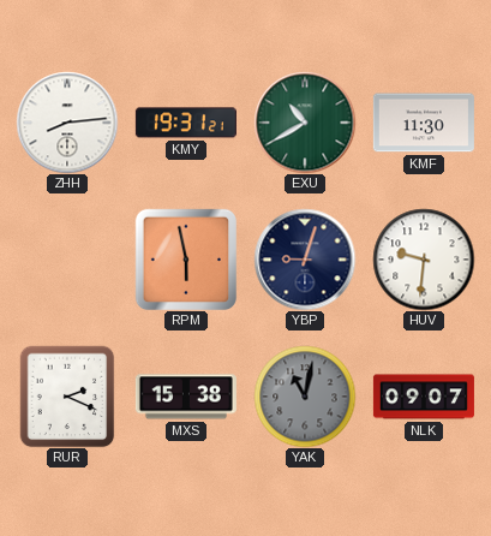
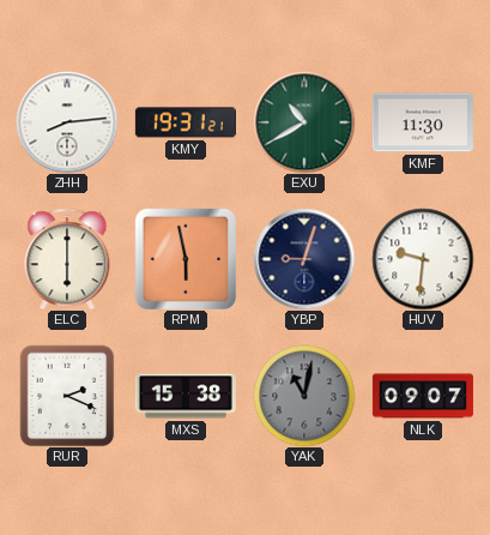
ELC: none -> 6:00
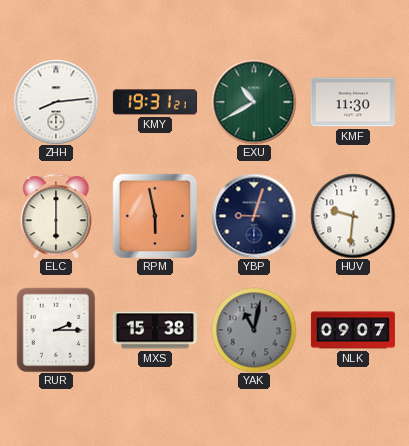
RUR: 2:19 -> 2:15
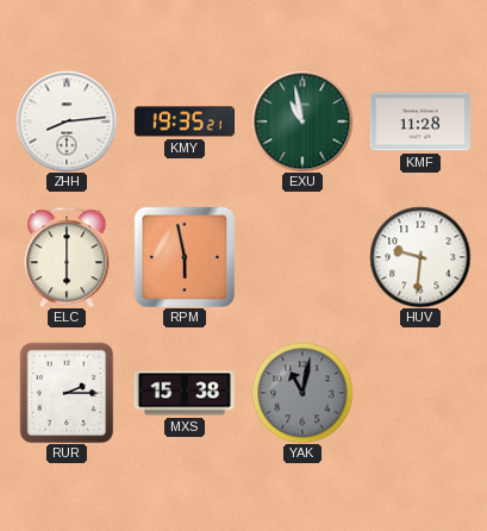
KMY: 19:31 -> 19:35
EXU: 10:40 -> 10:58
KMF: 11:30 -> 11:28
YBP: 9:03 -> none
NLK: 09:07 -> none
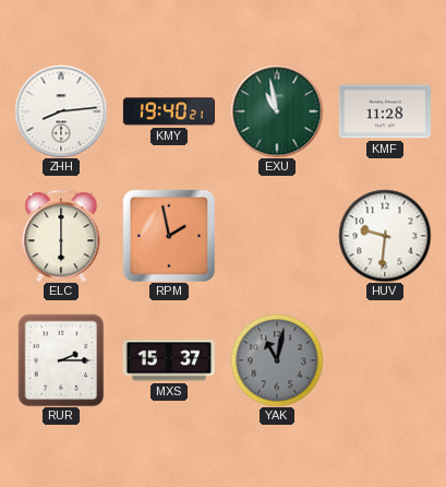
KMY: 19:35 -> 19:40
RPM: 5:58 -> 1:58
MXS: 15:38 -> 15:37
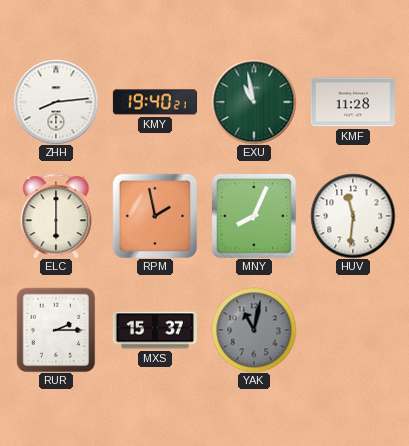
MNY: none -> 8:04
HUV: 9:31 -> 11:31
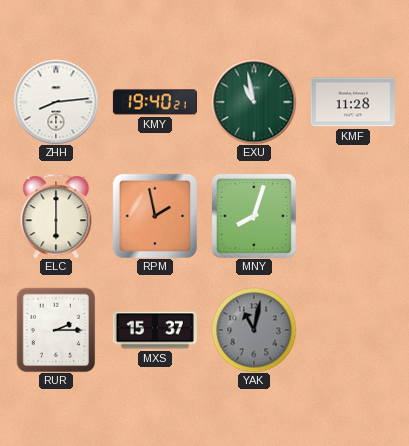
MNY: 8:04 -> 8:03
HUV: 11:31 -> none
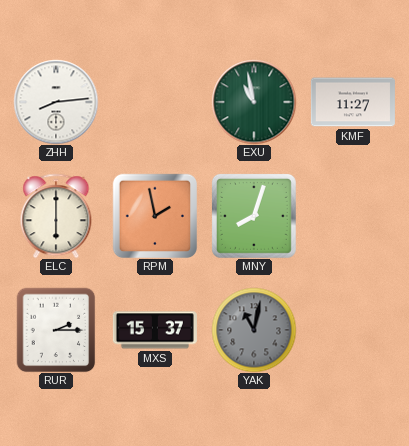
KMY: 19:40 -> none
KMF: 11:28 -> 11:27
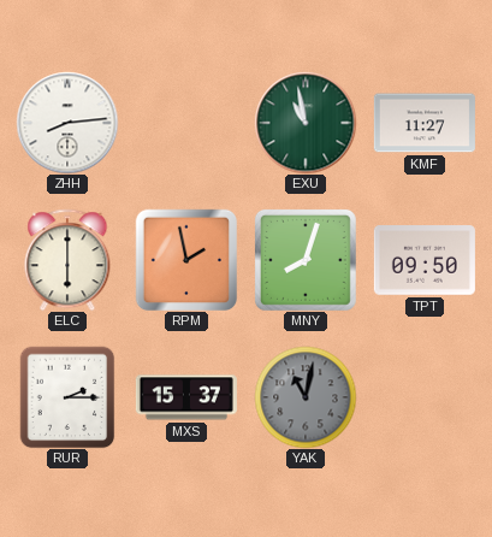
TPT: none -> 09:50
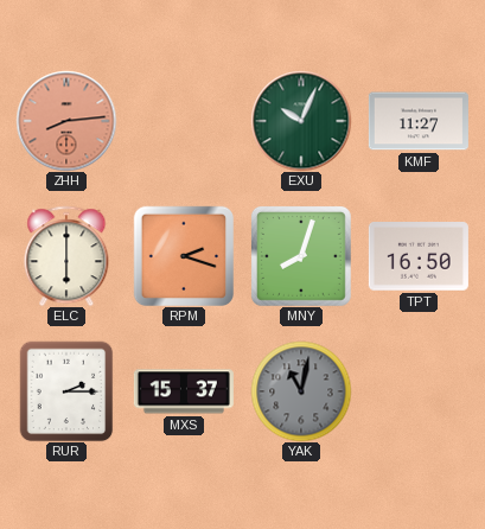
ZHH dial: white -> salmon
EXU: 10:58 -> 10:04
RPM: 1:58 -> 2:18
TPT: 09:50 -> 16:50
